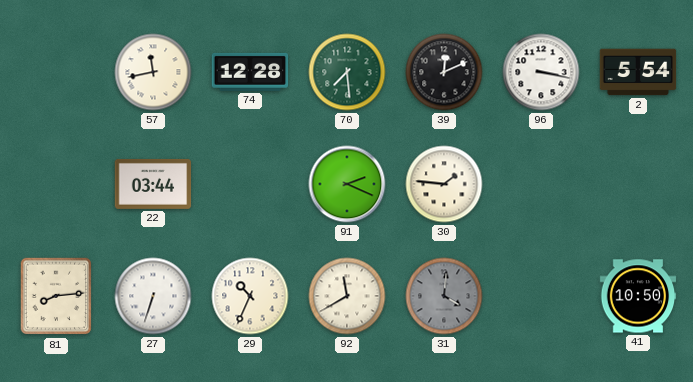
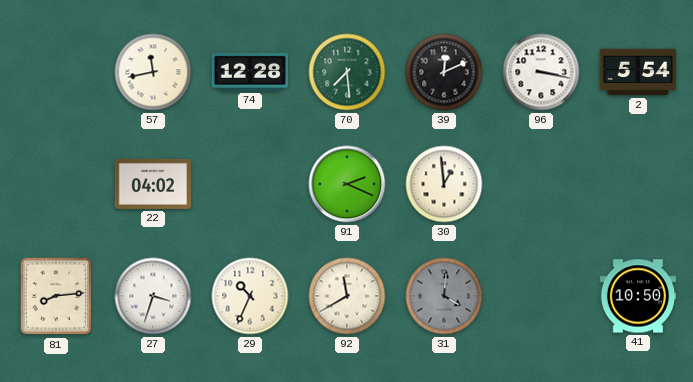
22: 03:44 -> 04:02
30: 1:46 -> 12:59
27: 6:33 -> 3:33
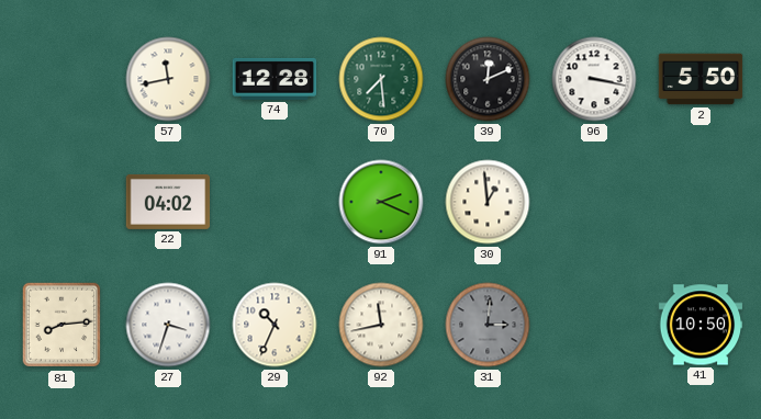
2: 5:54 -> 5:50
92: 11:40 -> 11:43
31: 4:01 -> 3:01
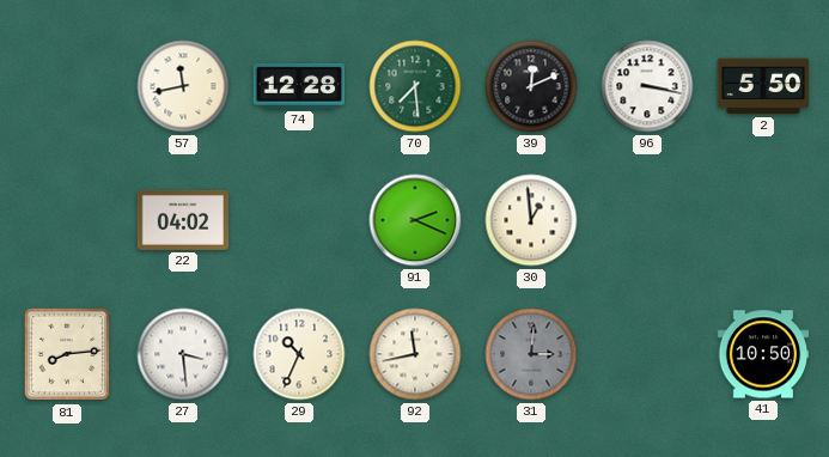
27: 3:33 -> 3:29
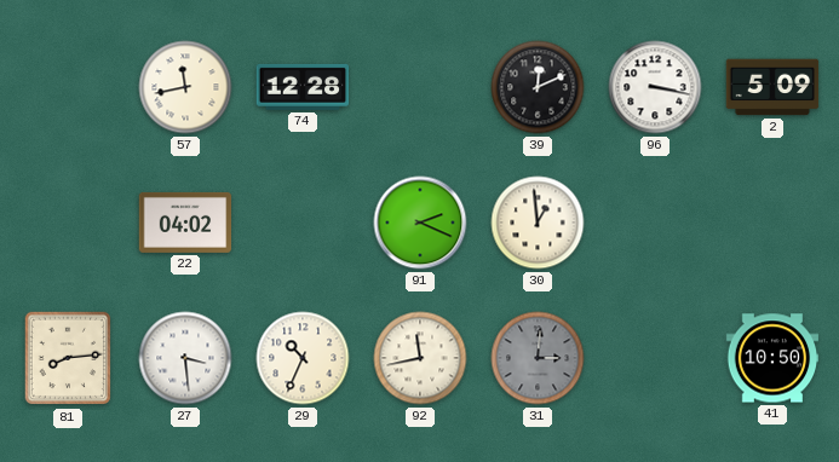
70: 7:29 -> none
2: 5:50 -> 5:09
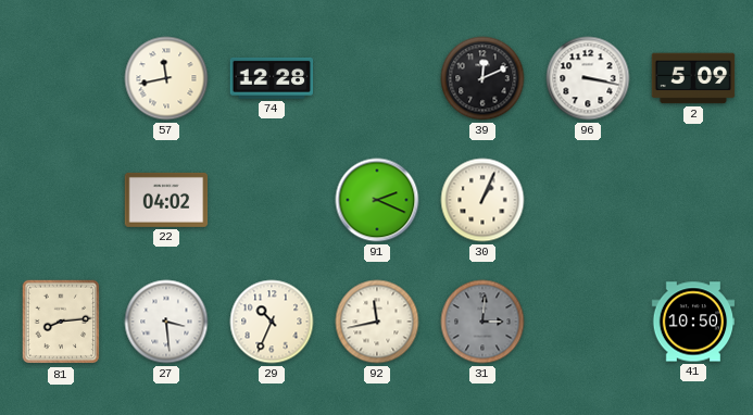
30: 12:59 -> 1:04
